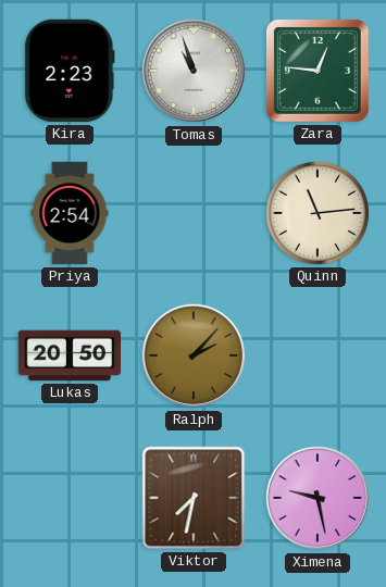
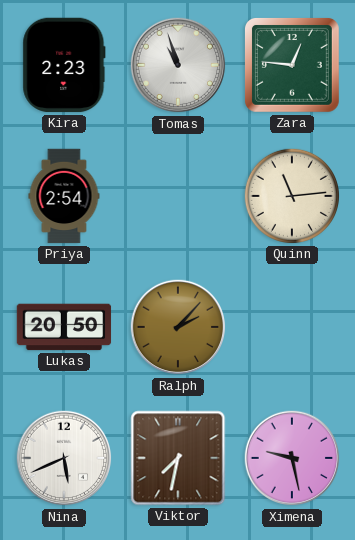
Nina: none -> 5:41
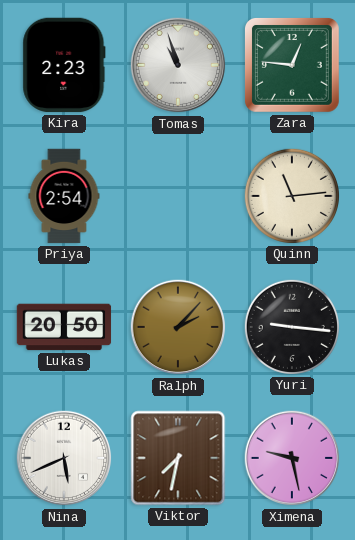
Yuri: none -> 9:16
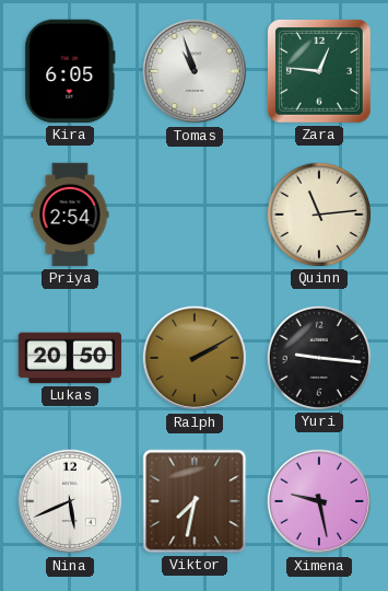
Kira: 2:23 -> 6:05
Ralph: 2:07 -> 2:10
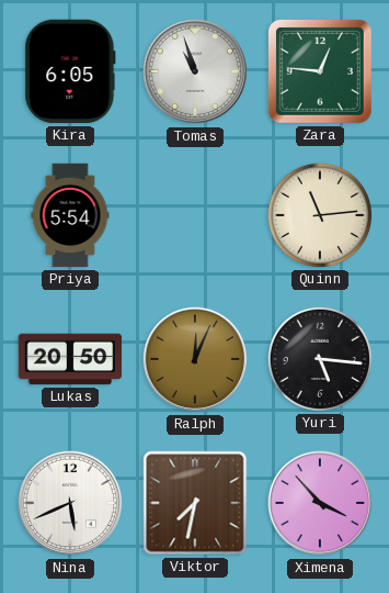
Priya: 2:54 -> 5:54
Ralph: 2:10 -> 12:04
Yuri: 9:16 -> 5:16
Ximena: 9:28 -> 3:53
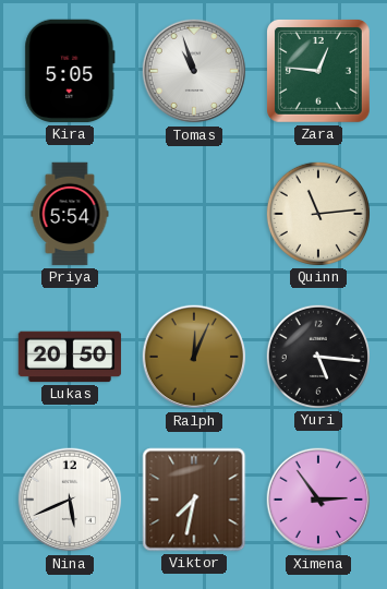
Kira: 6:05 -> 5:05
Ximena: 3:53 -> 2:54
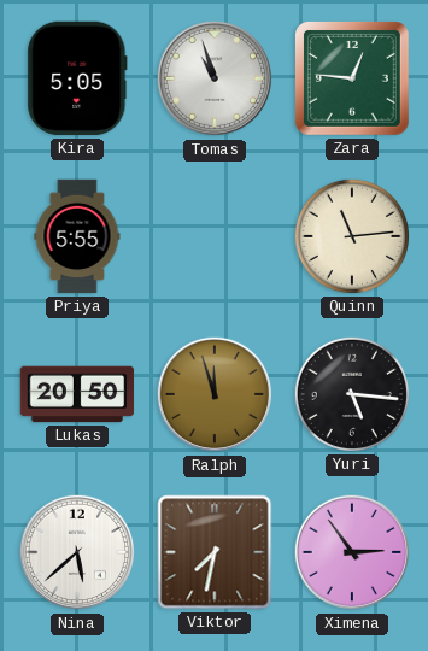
Priya: 5:54 -> 5:55
Ralph: 12:04 -> 11:57
Nina: 5:41 -> 5:38
